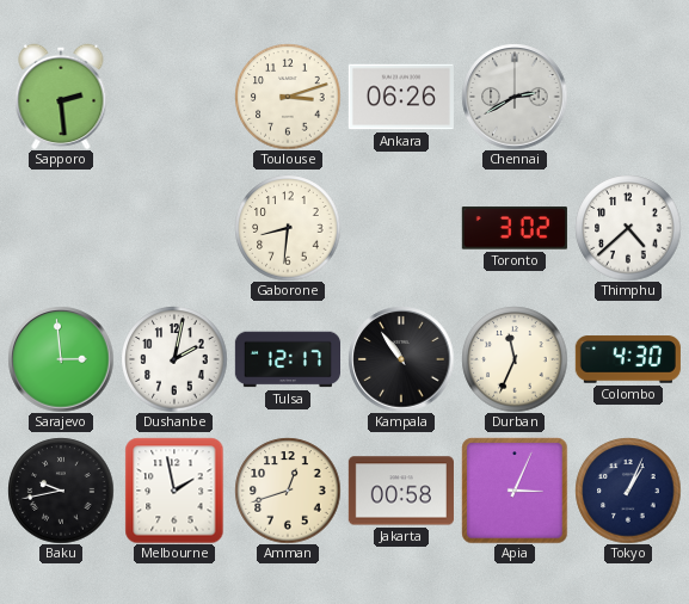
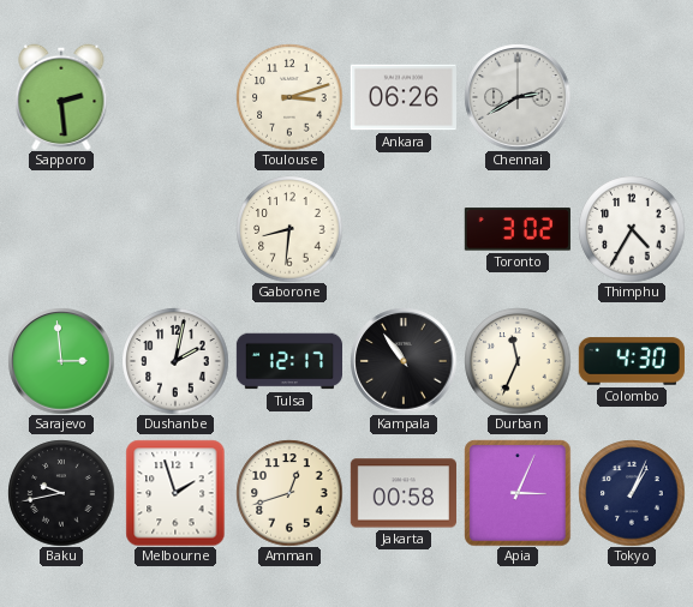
Thimphu: 4:38 -> 4:35
Melbourne: 1:58 -> 1:57
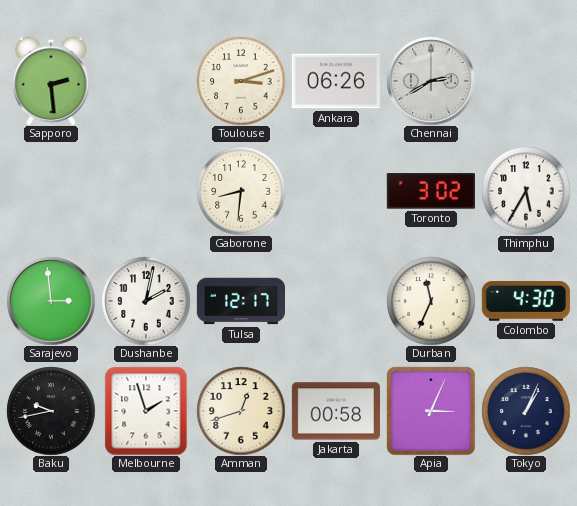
Thimphu: 4:35 -> 5:35
Kampala: 10:54 -> none
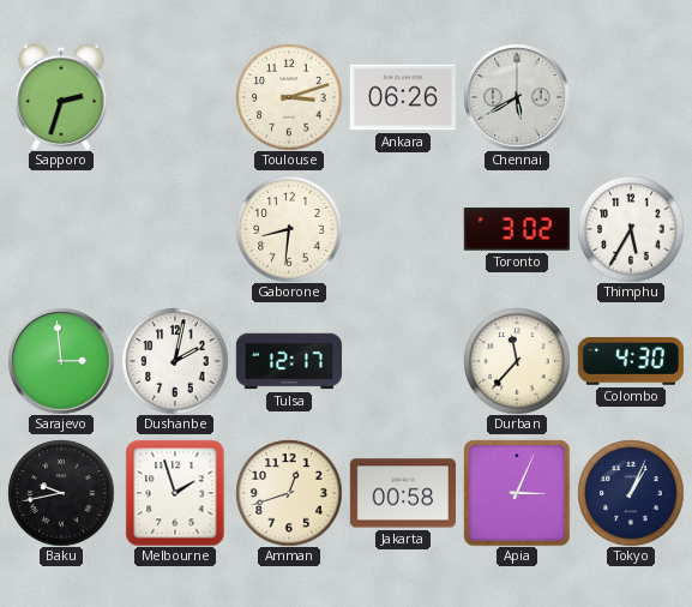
Sapporo: 2:29 -> 2:33
Chennai: 2:40 -> 5:40
Durban: 11:34 -> 11:37
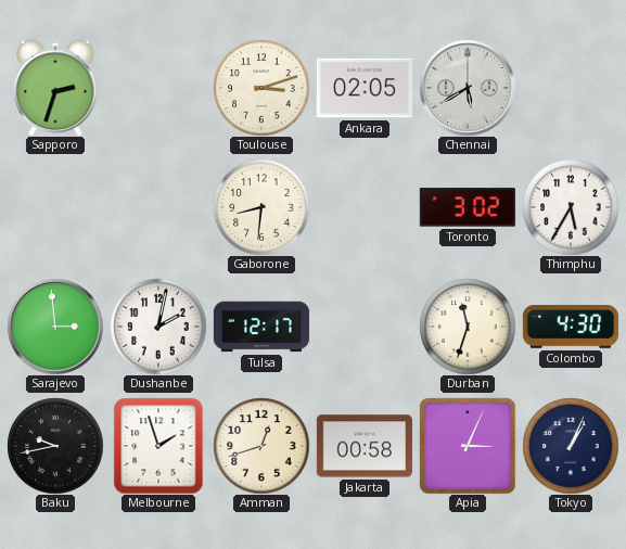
Ankara: 06:26 -> 02:05
Durban: 11:37 -> 11:33
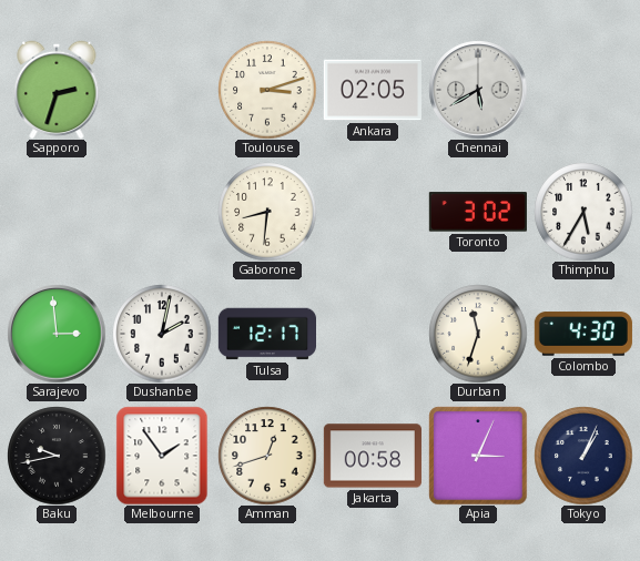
Melbourne: 1:57 -> 1:54
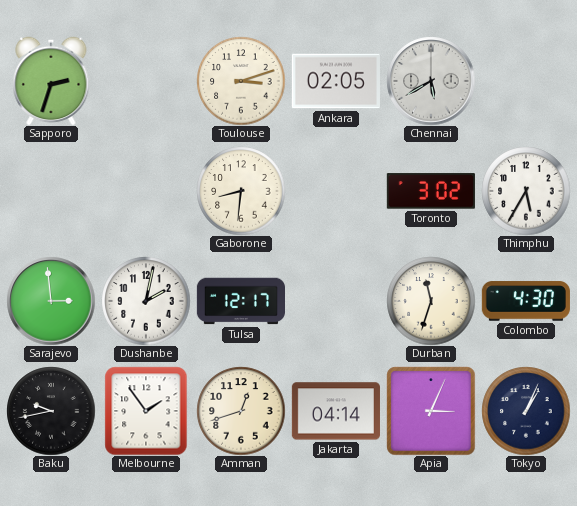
Jakarta: 00:58 -> 04:14
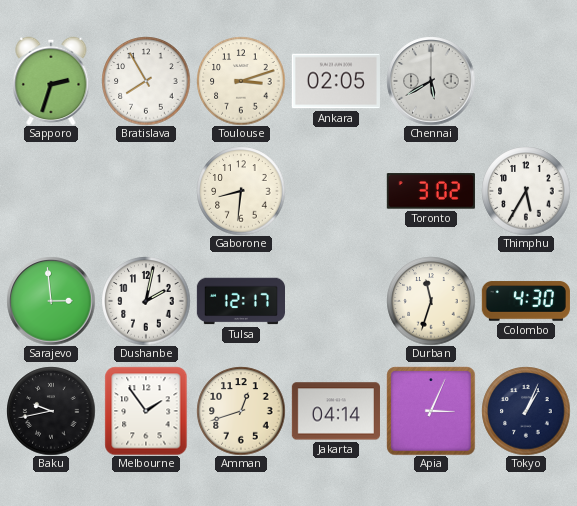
Bratislava: none -> 7:55
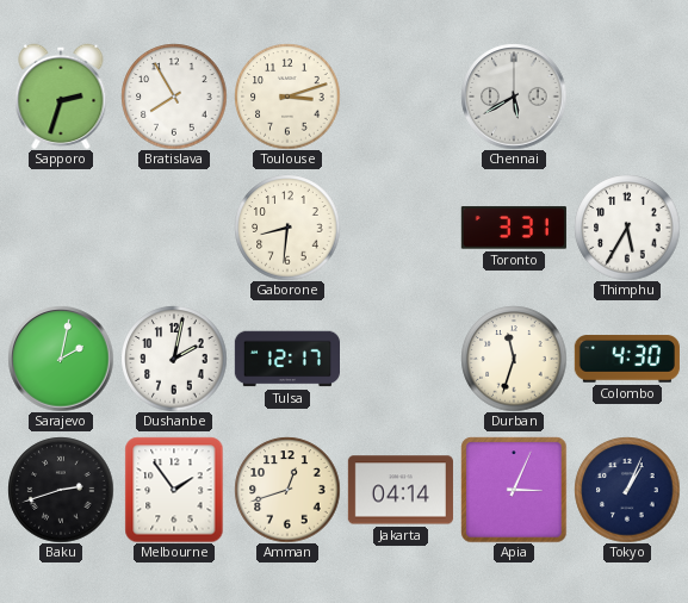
Ankara: 02:05 -> none
Toronto: 3:02 -> 3:31
Sarajevo: 2:59 -> 2:02
Baku: 9:43 -> 2:42
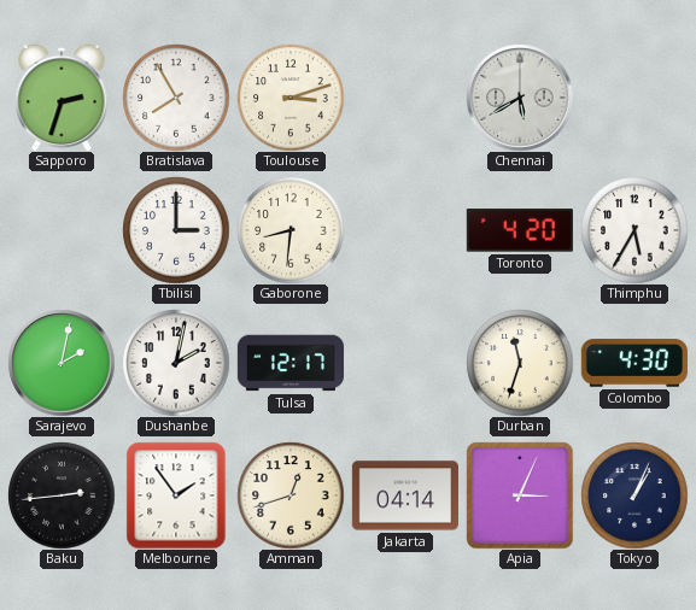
Tbilisi: none -> 3:00
Toronto: 3:31 -> 4:20
Baku: 2:42 -> 2:44
